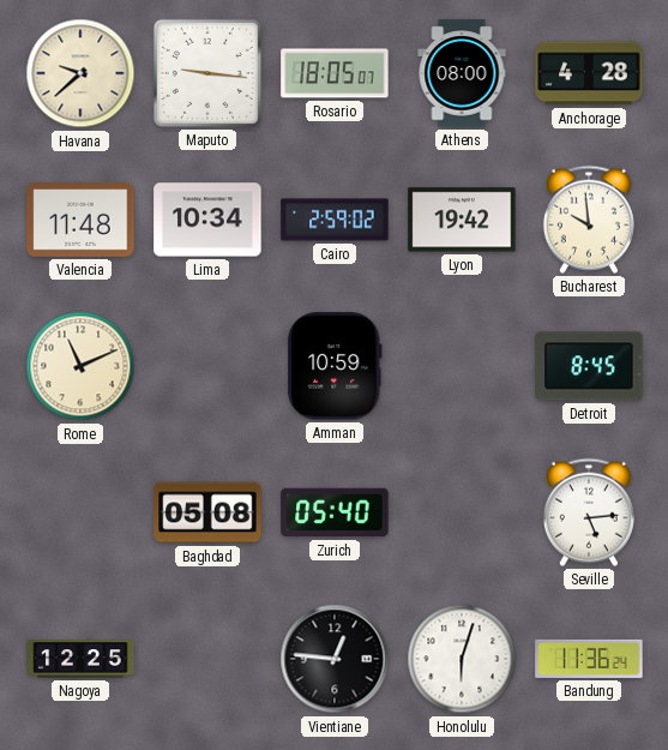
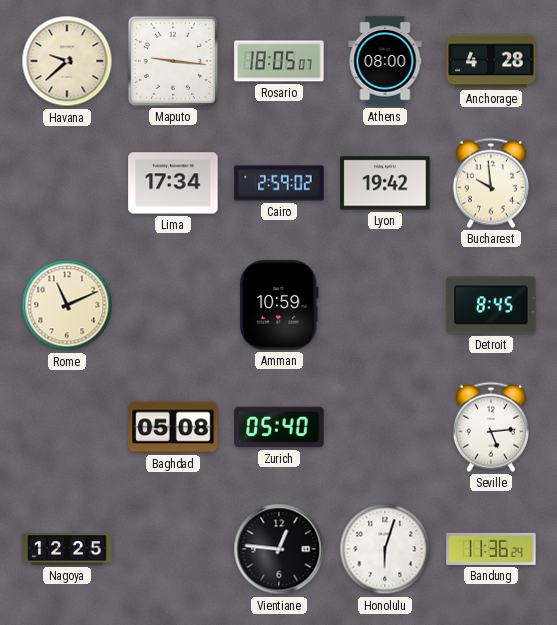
Valencia: 11:48 -> none
Lima: 10:34 -> 17:34
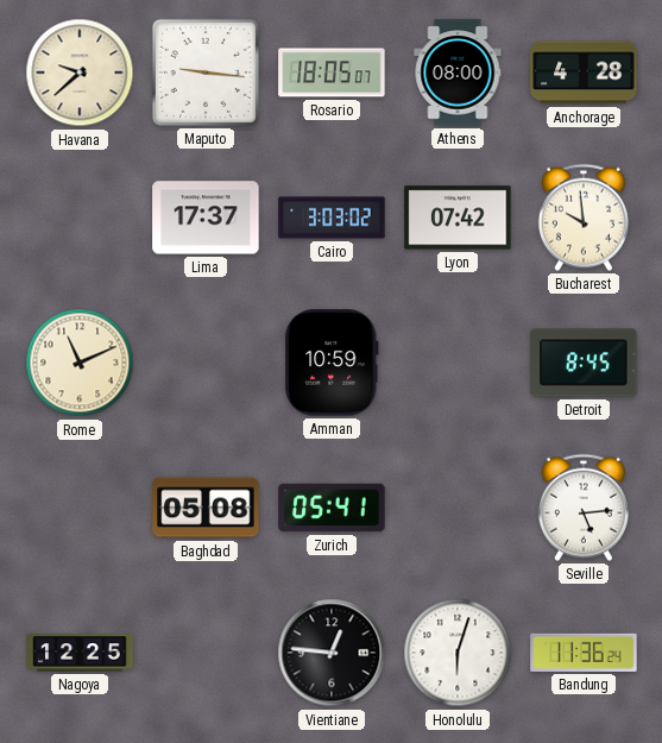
Lima: 17:34 -> 17:37
Cairo: 2:59 -> 3:03
Lyon: 19:42 -> 07:42
Zurich: 05:40 -> 05:41
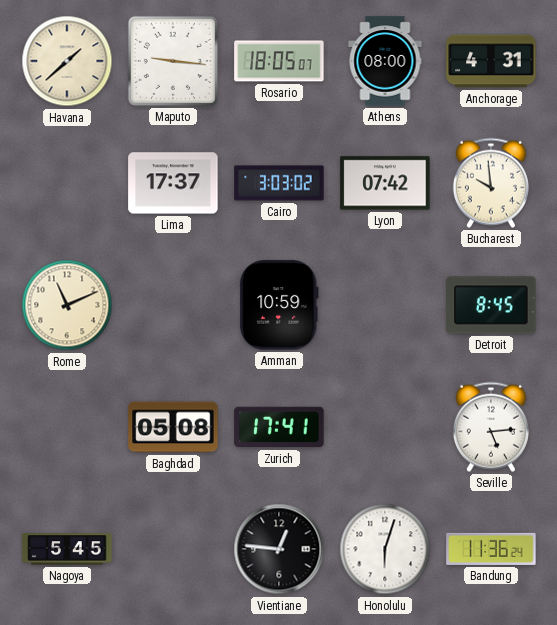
Havana: 9:38 -> 1:38
Anchorage: 4:28 -> 4:31
Zurich: 05:41 -> 17:41
Nagoya: 12:25 -> 5:45
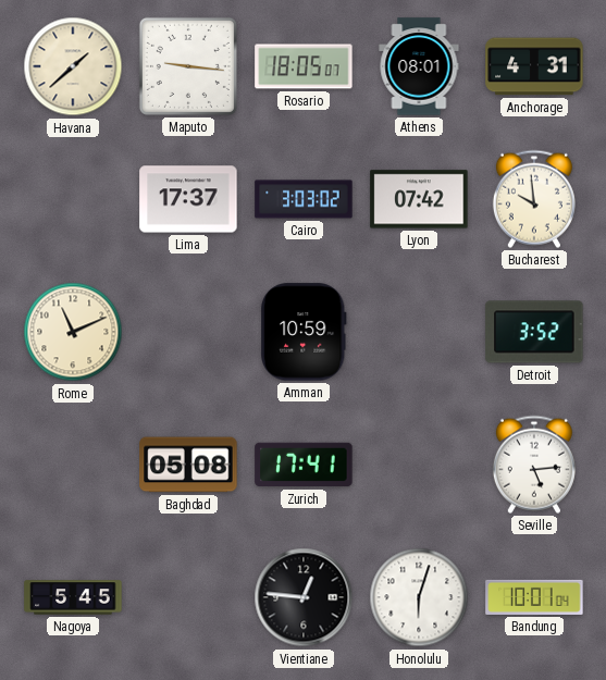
Athens: 08:00 -> 08:01
Detroit: 8:45 -> 3:52
Bandung: 11:36 -> 10:01
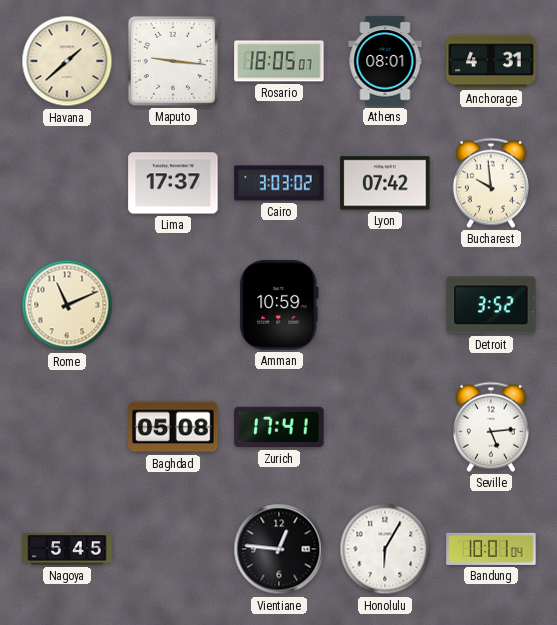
Honolulu: 6:03 -> 6:05
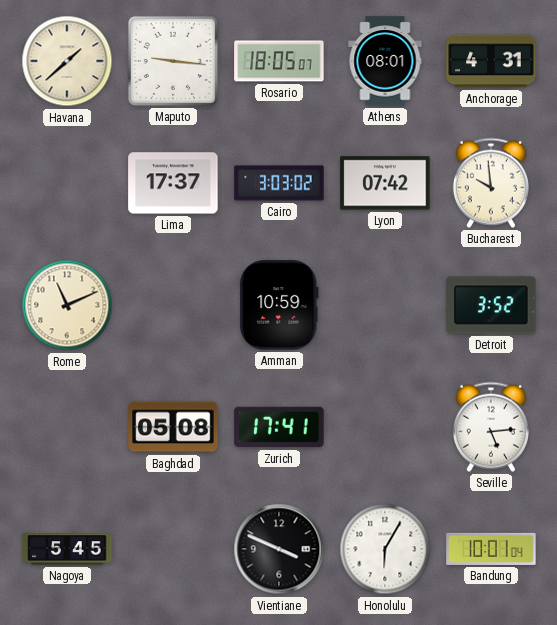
Vientiane: 12:46 -> 3:49
